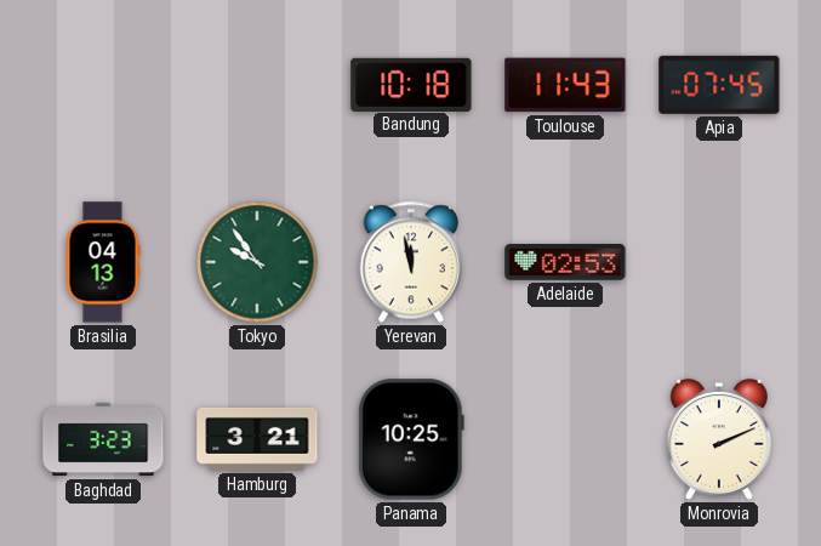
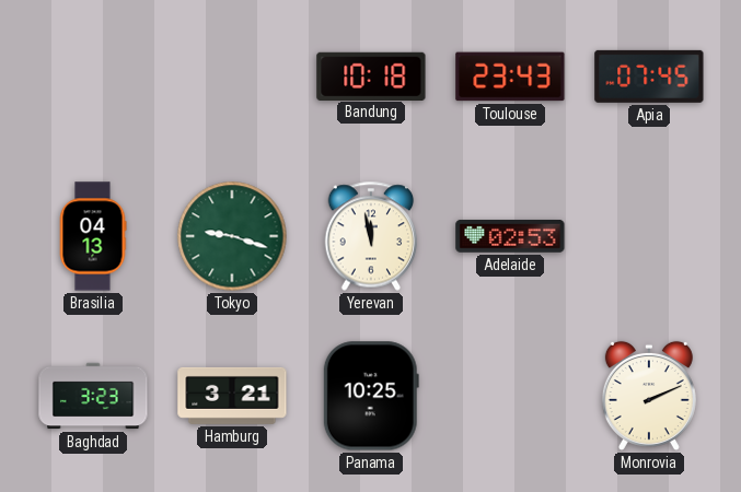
Toulouse: 11:43 -> 23:43
Tokyo: 9:54 -> 9:18
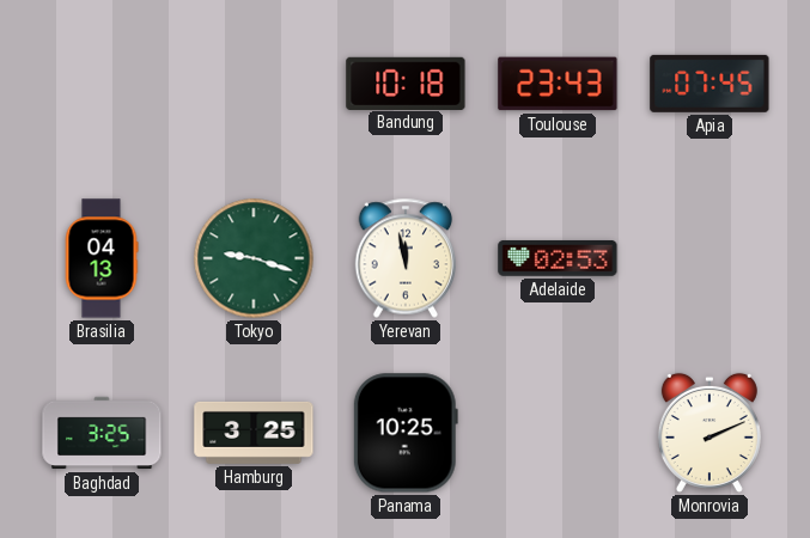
Baghdad: 3:23 -> 3:25
Hamburg: 3:21 -> 3:25
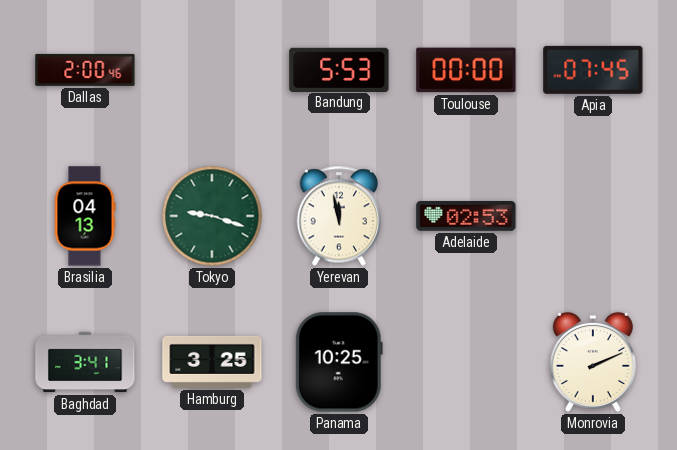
Dallas: none -> 2:00
Bandung: 10:18 -> 5:53
Toulouse: 23:43 -> 00:00
Baghdad: 3:25 -> 3:41
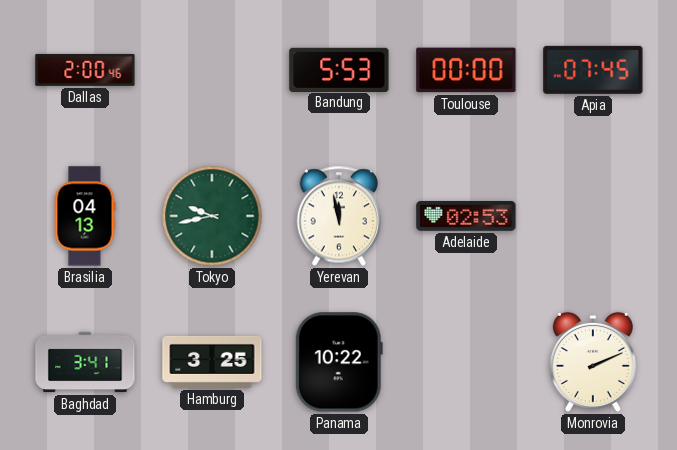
Tokyo: 9:18 -> 9:43
Panama: 10:25 -> 10:22
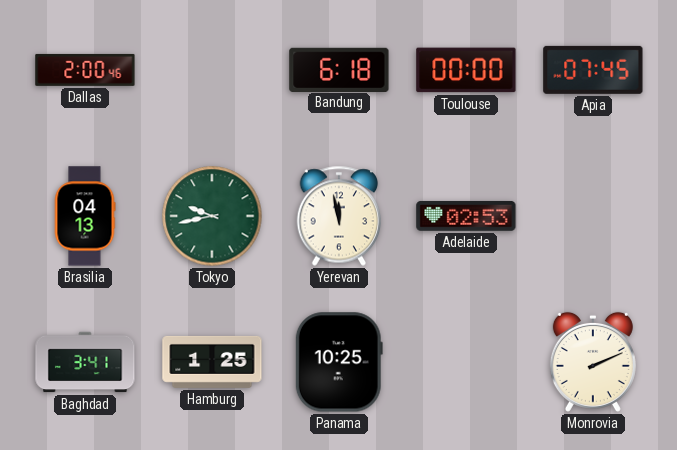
Bandung: 5:53 -> 6:18
Hamburg: 3:25 -> 1:25
Panama: 10:22 -> 10:25
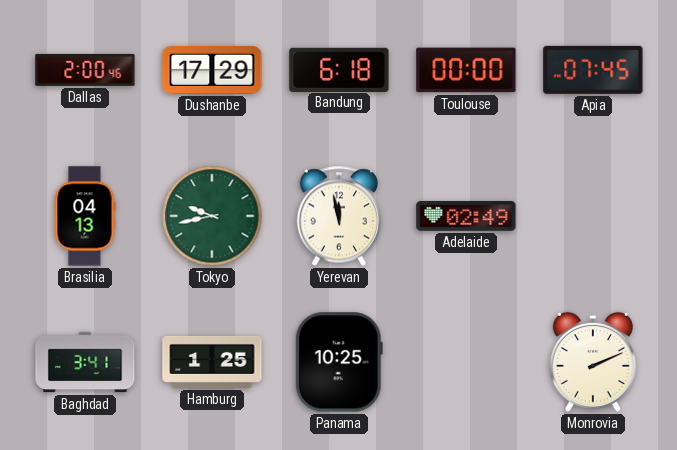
Dushanbe: none -> 17:29
Adelaide: 02:53 -> 02:49
